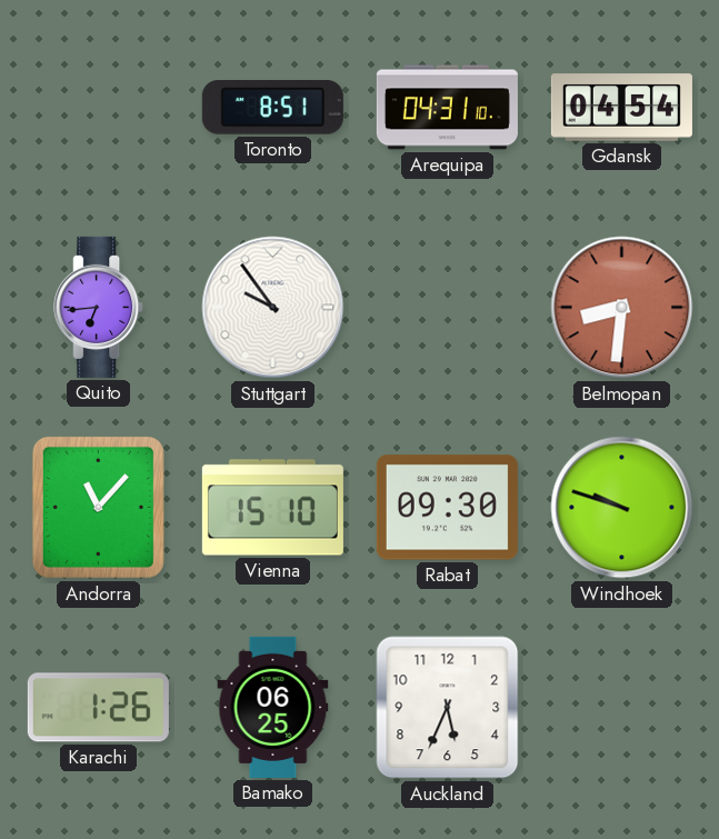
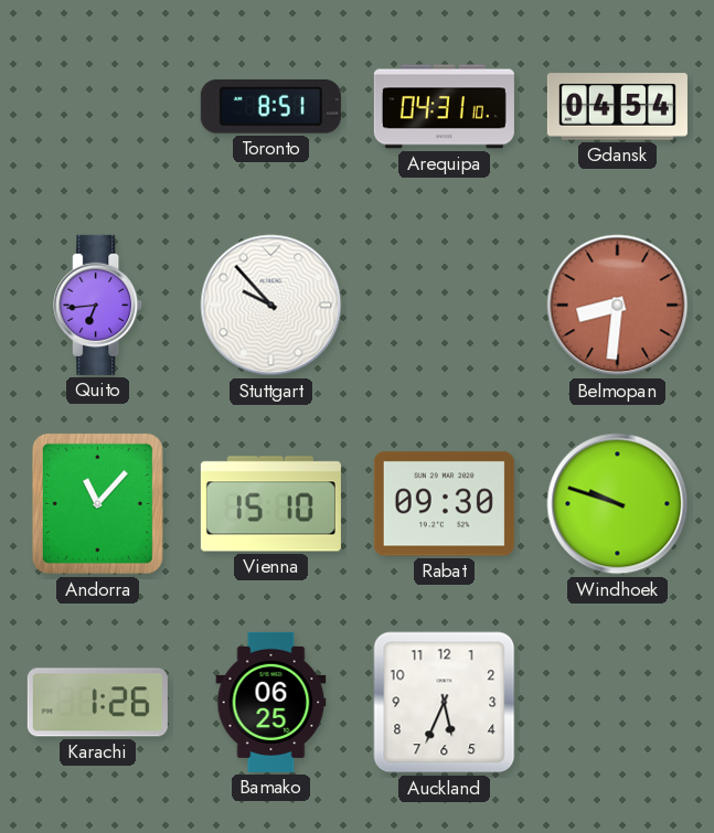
Stuttgart: 9:54 -> 9:53
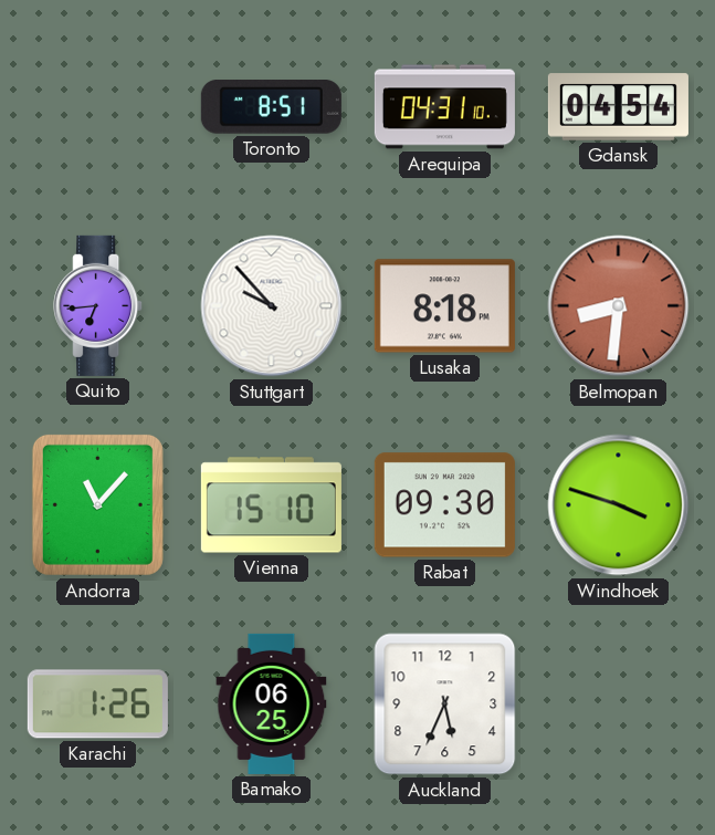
Lusaka: none -> 8:18
Windhoek: 9:48 -> 3:48
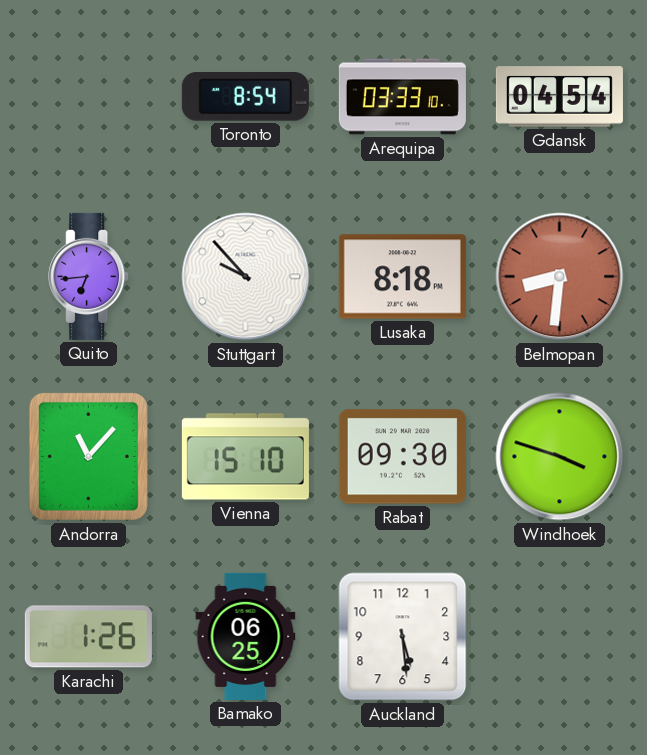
Toronto: 8:51 -> 8:54
Arequipa: 04:31 -> 03:33
Auckland: 5:34 -> 5:29
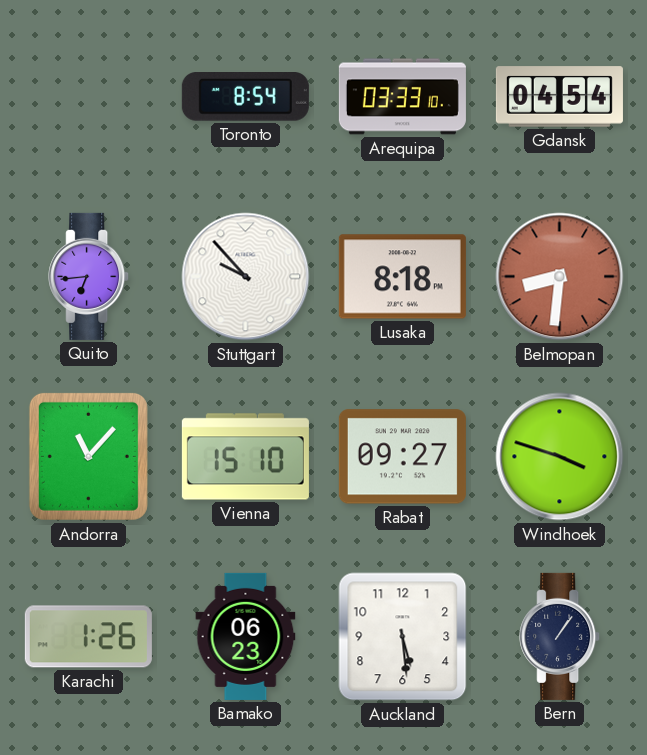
Rabat: 09:30 -> 09:27
Bamako: 06:25 -> 06:23
Bern: none -> 1:06
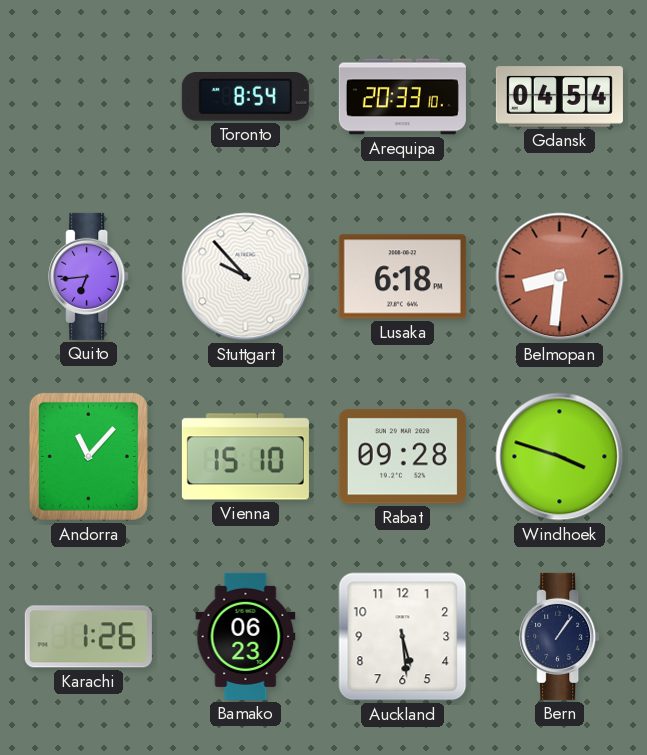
Arequipa: 03:33 -> 20:33
Lusaka: 8:18 -> 6:18
Rabat: 09:27 -> 09:28
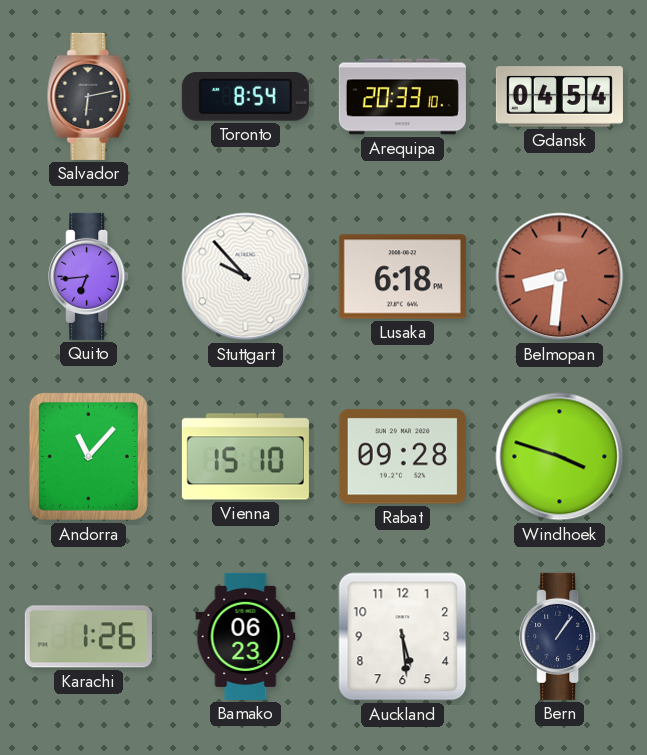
Salvador: none -> 6:13
